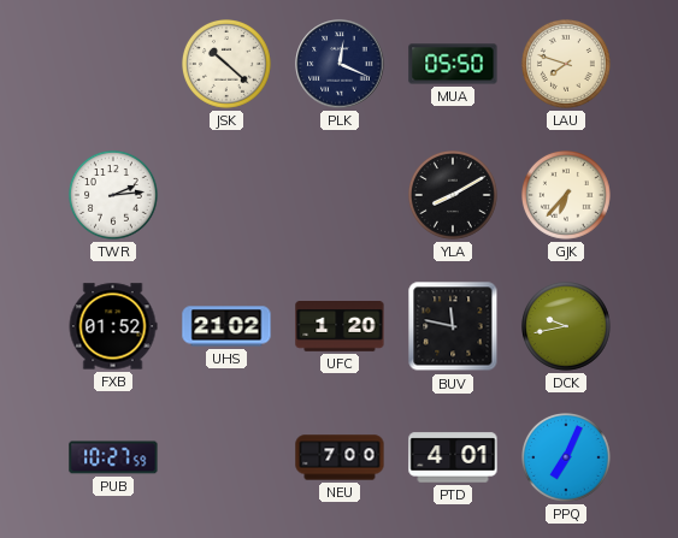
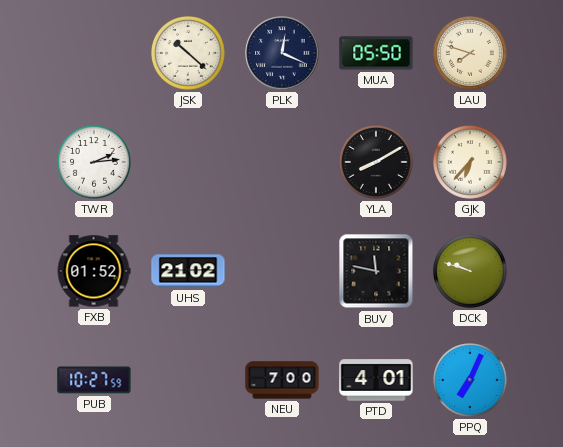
UFC: 1:20 -> none
DCK: 9:43 -> 9:48
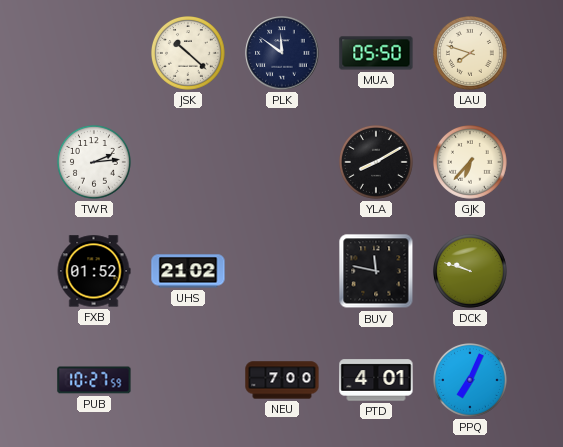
PLK: 12:19 -> 11:51
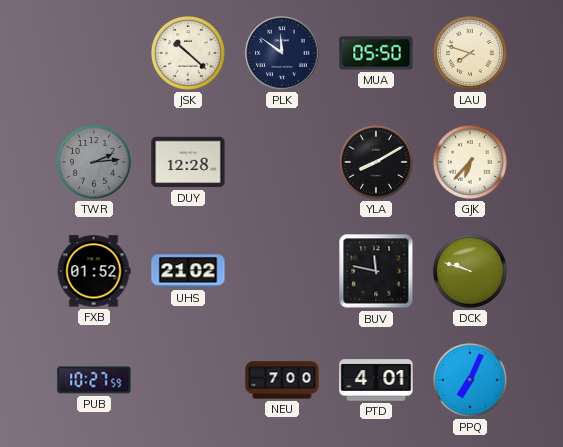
TWR dial: white -> grey
DUY: none -> 12:28
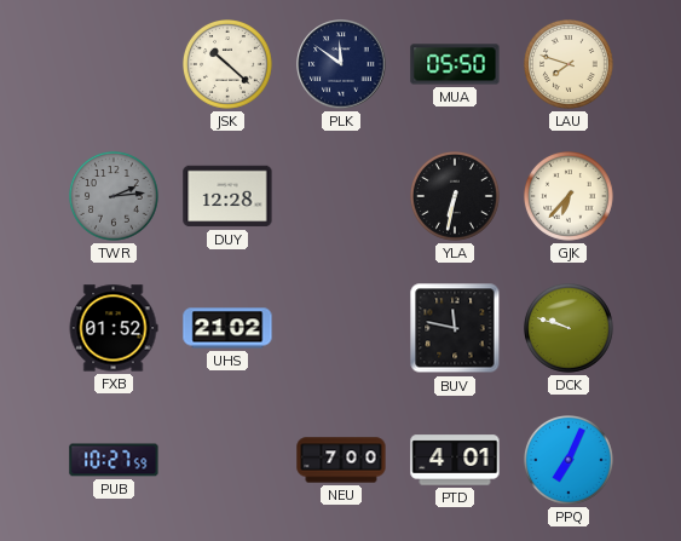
YLA: 8:10 -> 6:32
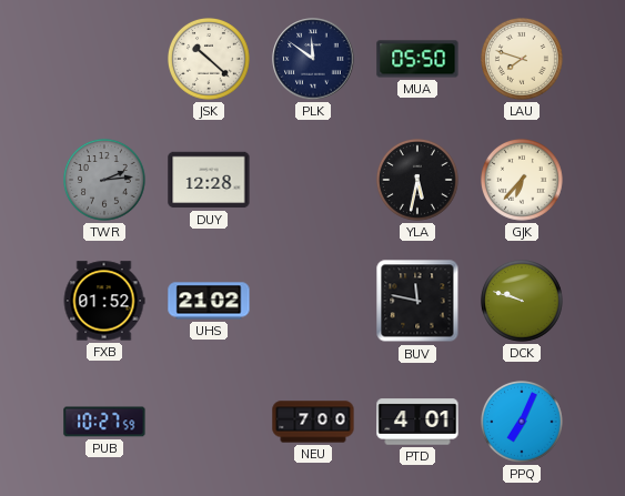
YLA: 6:32 -> 5:32
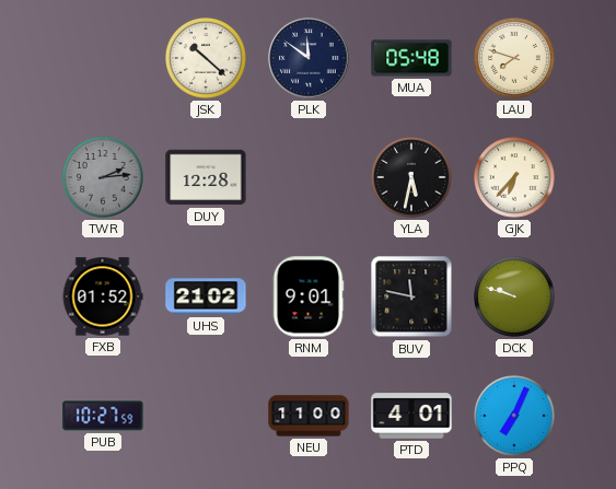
MUA: 05:50 -> 05:48
RNM: none -> 9:01
NEU: 7:00 -> 11:00
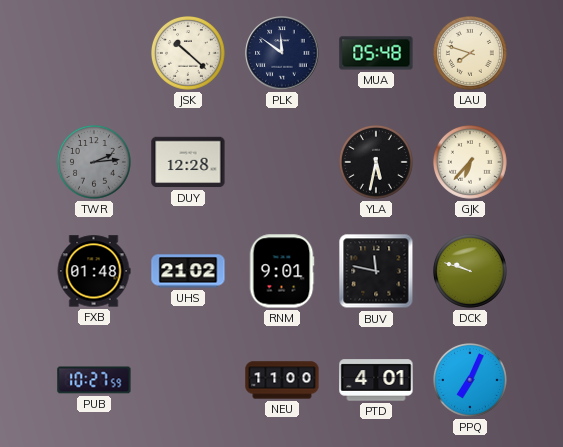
FXB: 01:52 -> 01:48
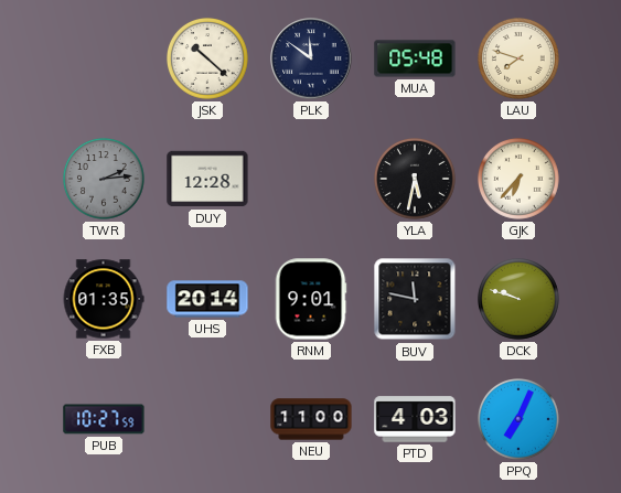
FXB: 01:48 -> 01:35
UHS: 21:02 -> 20:14
PTD: 4:01 -> 4:03
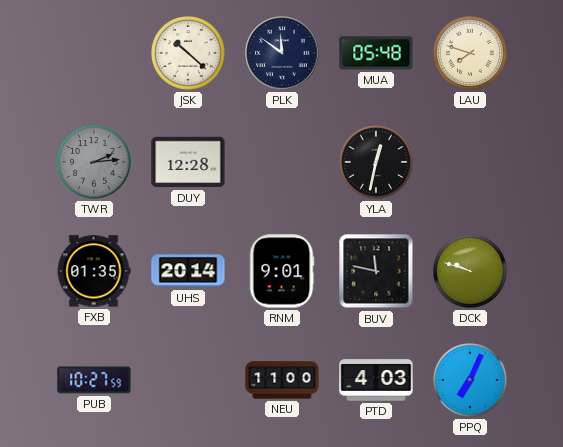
YLA: 5:32 -> 12:32
GJK: 6:37 -> none
